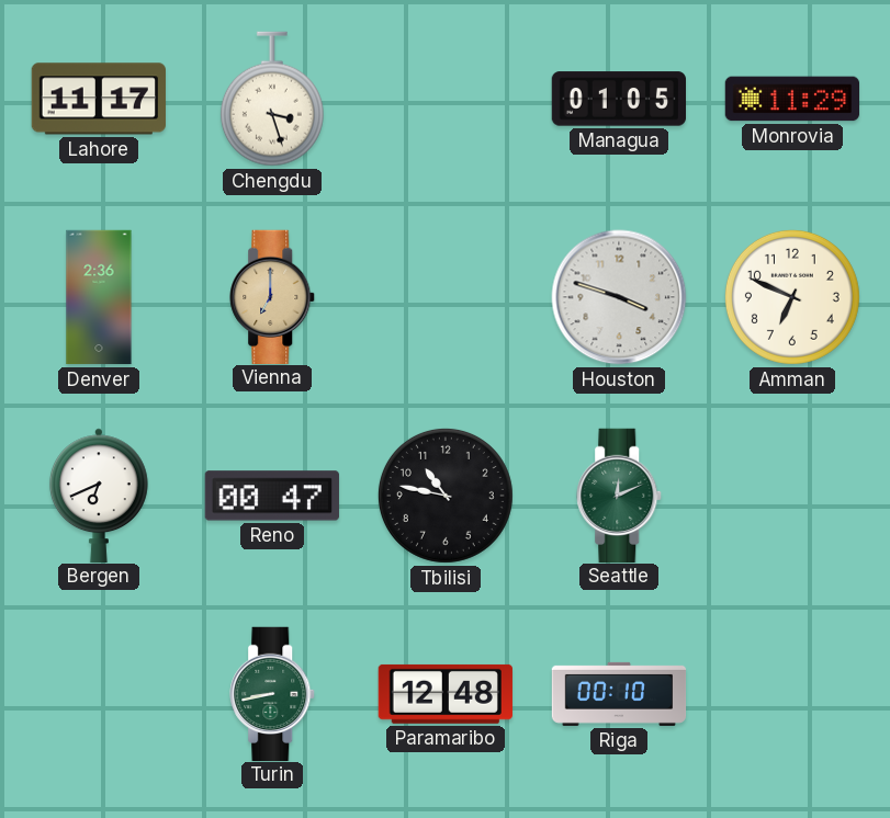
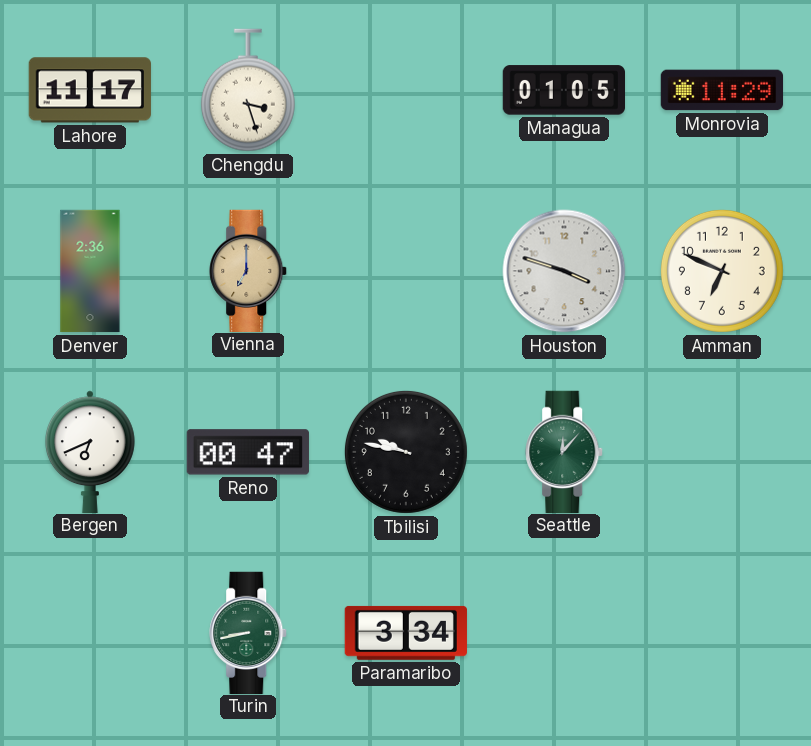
Tbilisi: 10:47 -> 9:47
Seattle: 12:11 -> 12:07
Paramaribo: 12:48 -> 3:34
Riga: 00:10 -> none
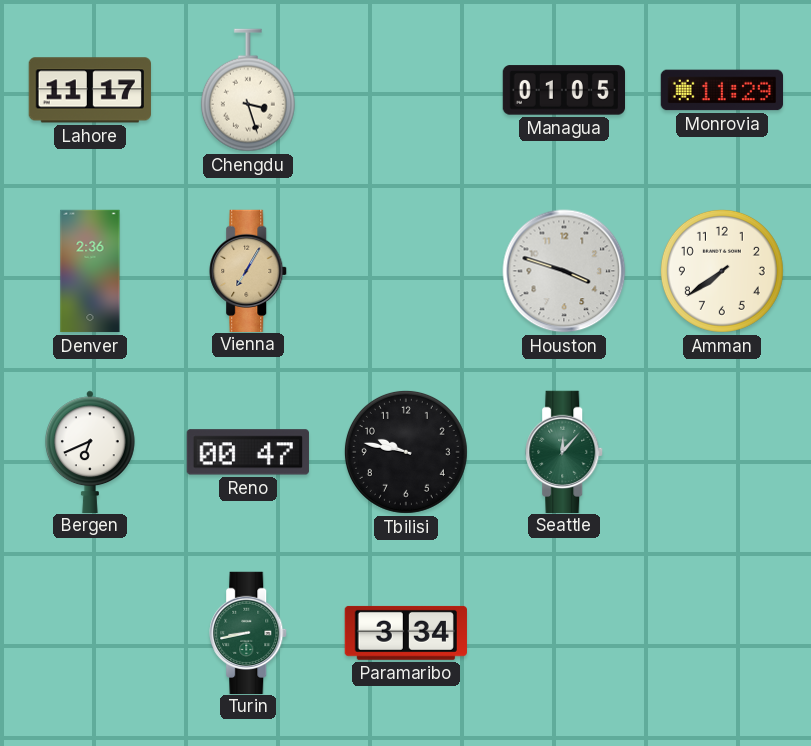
Vienna: 7:00 -> 7:05
Amman: 6:49 -> 7:39
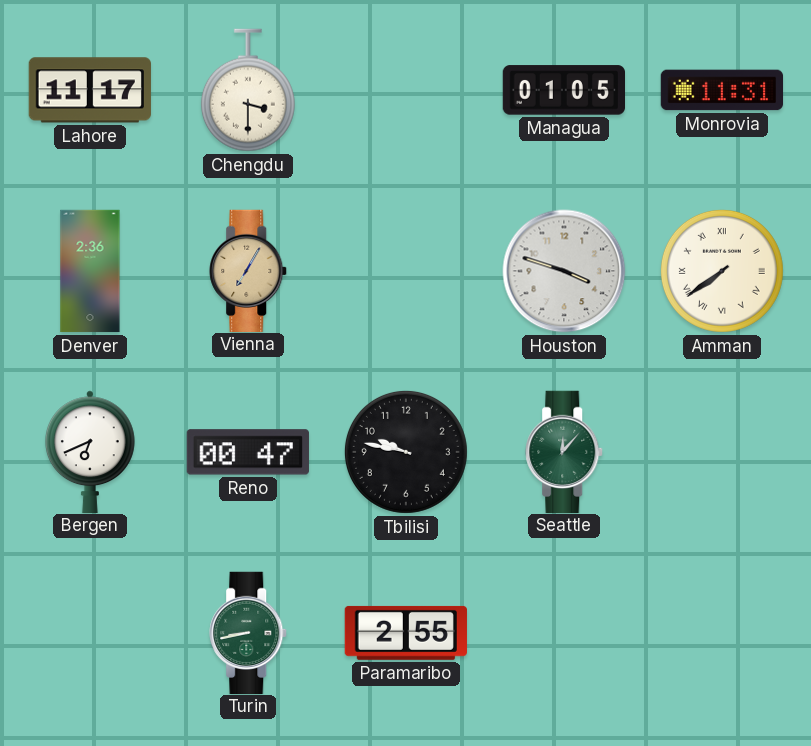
Chengdu: 3:27 -> 3:30
Monrovia: 11:29 -> 11:31
Amman numerals: Arabic -> Roman
Paramaribo: 3:34 -> 2:55
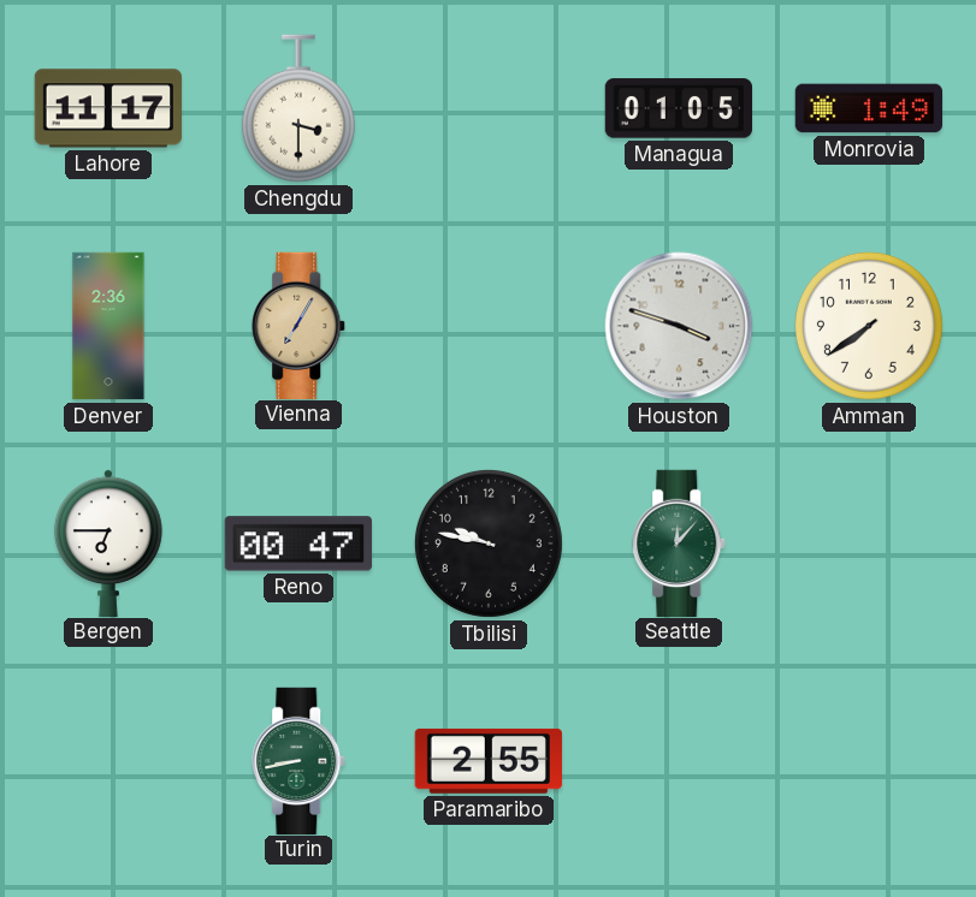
Monrovia: 11:31 -> 1:49
Amman numerals: Roman -> Arabic
Bergen: 6:41 -> 6:45
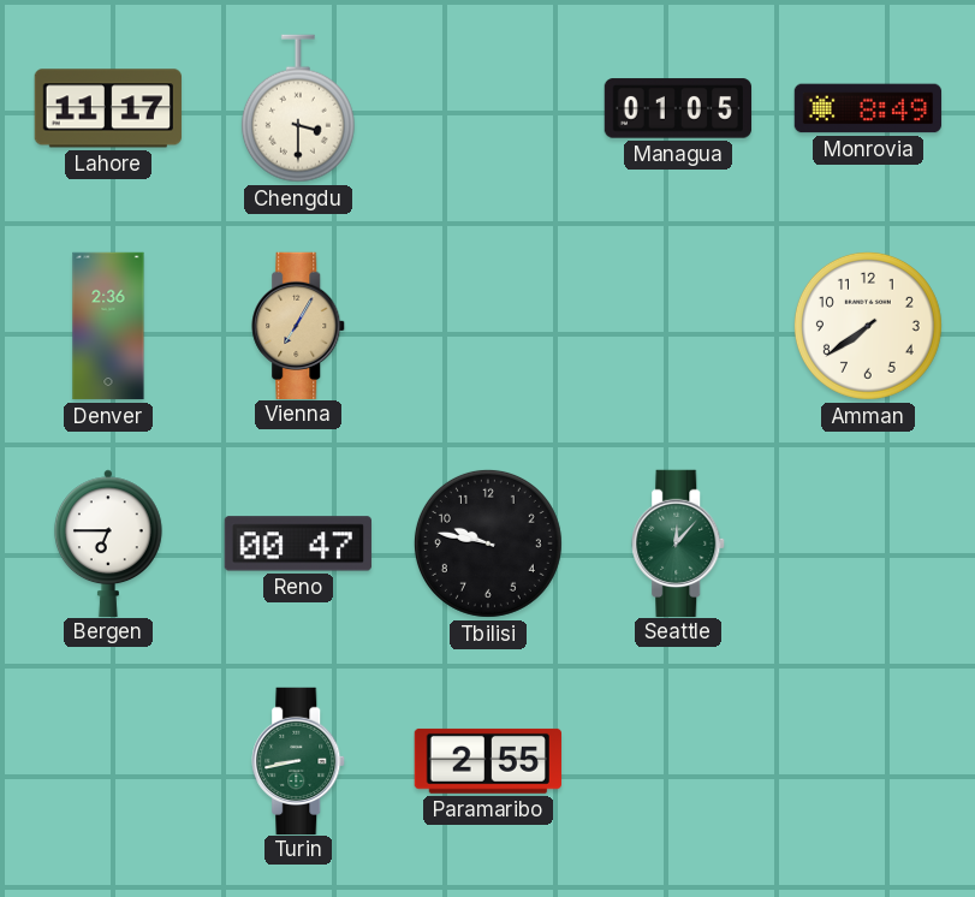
Monrovia: 1:49 -> 8:49
Houston: 3:48 -> none
